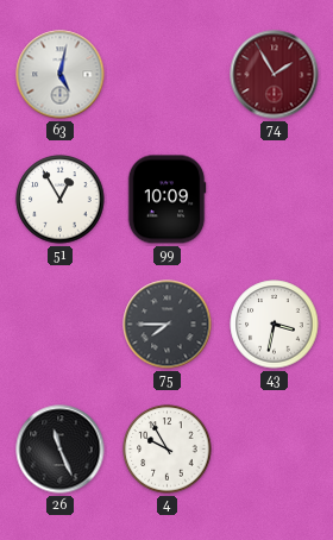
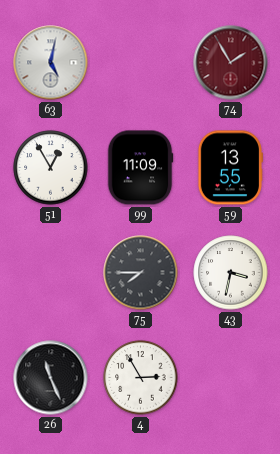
99: 10:09 -> 11:09
59: none -> 13:55
4: 9:55 -> 2:55
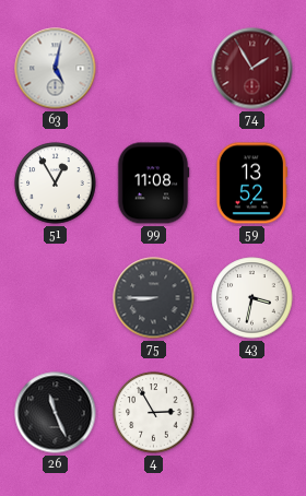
99: 11:09 -> 11:08
59: 13:55 -> 13:52
75: 7:45 -> 8:45
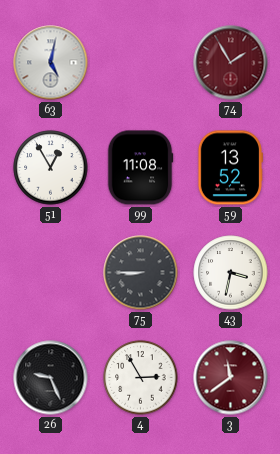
26: 11:26 -> 9:26
3: none -> 11:39
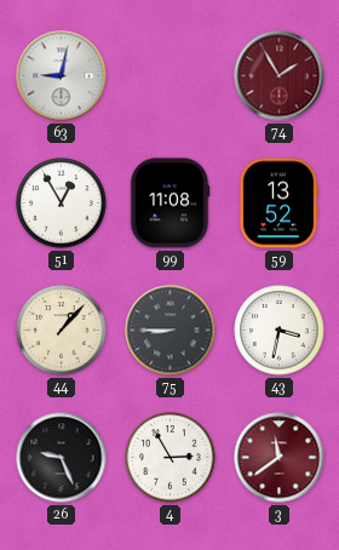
63: 5:02 -> 9:02
44: none -> 1:07
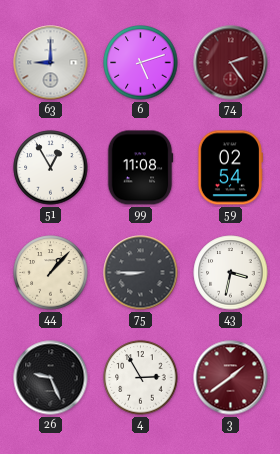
63: 9:02 -> 9:00
6: none -> 5:12
74: 1:55 -> 2:24
59: 13:52 -> 02:54
3: 11:39 -> 1:39
